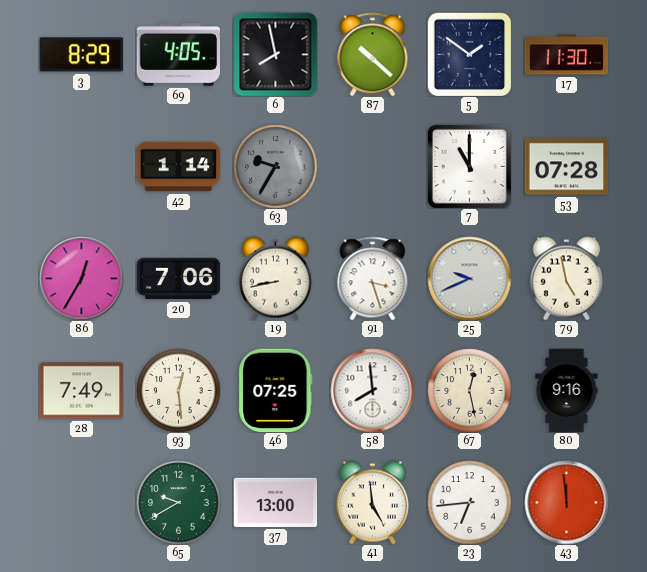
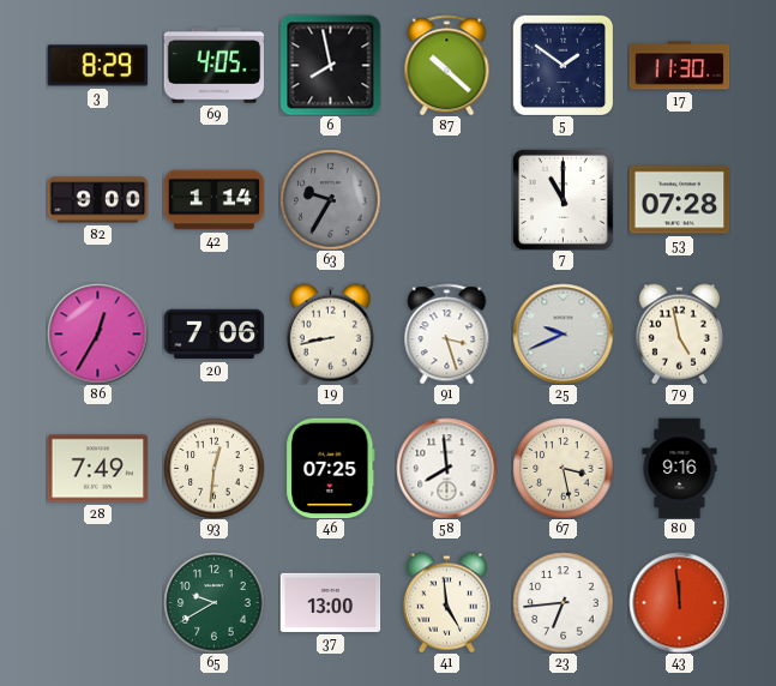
82: none -> 9:00
93: 12:29 -> 12:31
67: 12:28 -> 3:28
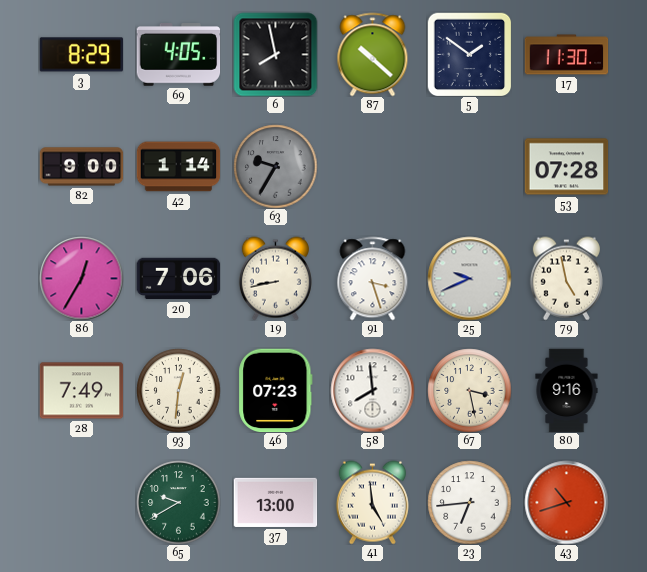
7: 11:00 -> none
46: 07:25 -> 07:23
43: 11:59 -> 10:42
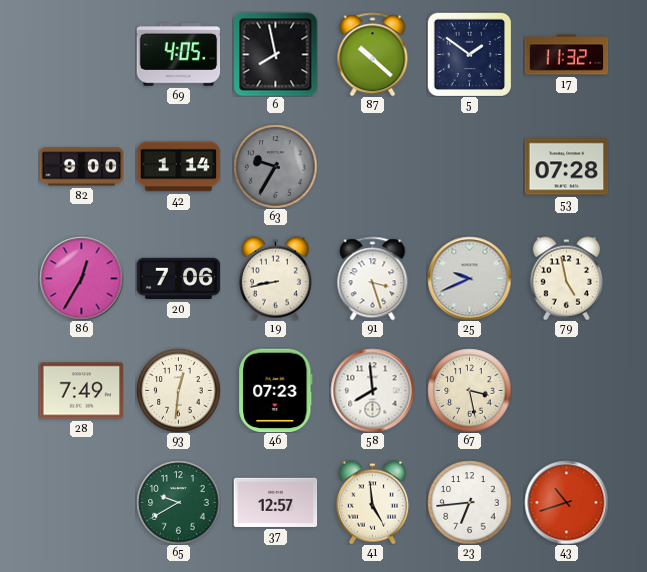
3: 8:29 -> none
17: 11:30 -> 11:32
80: 9:16 -> none
37: 13:00 -> 12:57
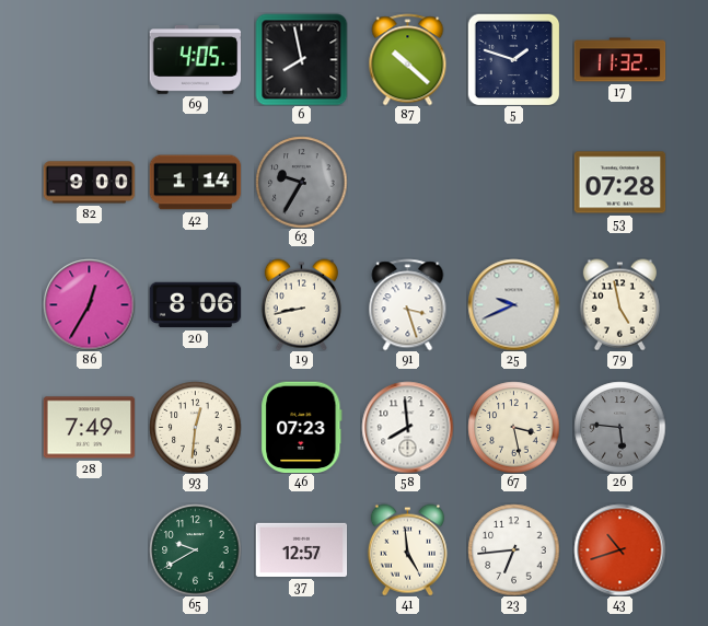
5: 1:51 -> 1:48
20: 7:06 -> 8:06
26: none -> 5:46
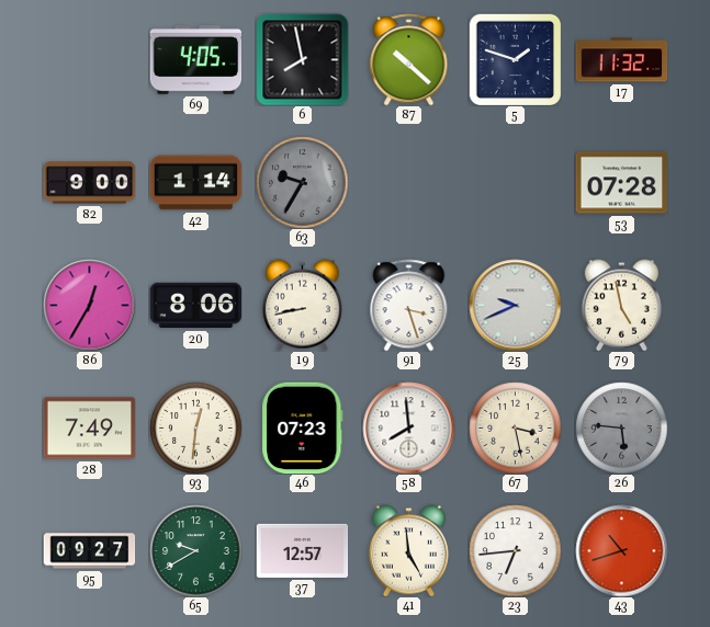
95: none -> 09:27
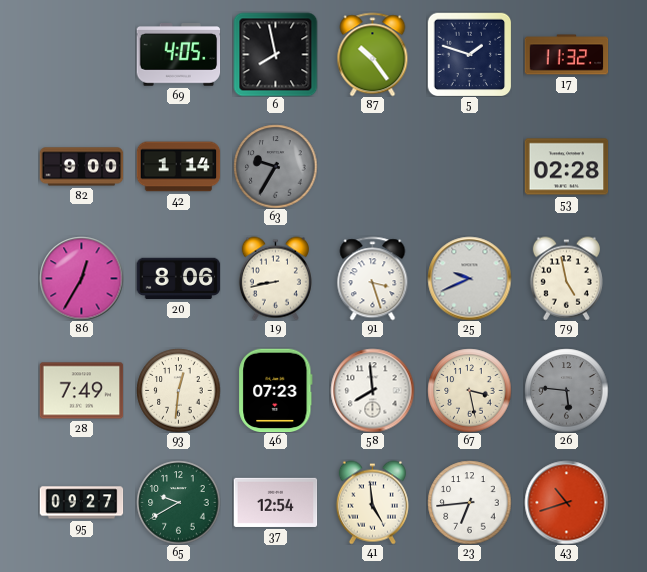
87: 10:22 -> 10:24
53: 07:28 -> 02:28
37: 12:57 -> 12:54
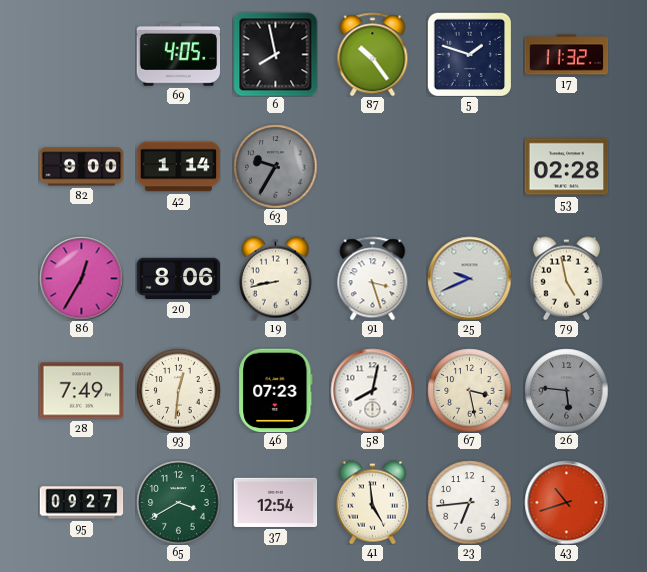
58: 7:59 -> 8:02
65: 9:40 -> 3:40
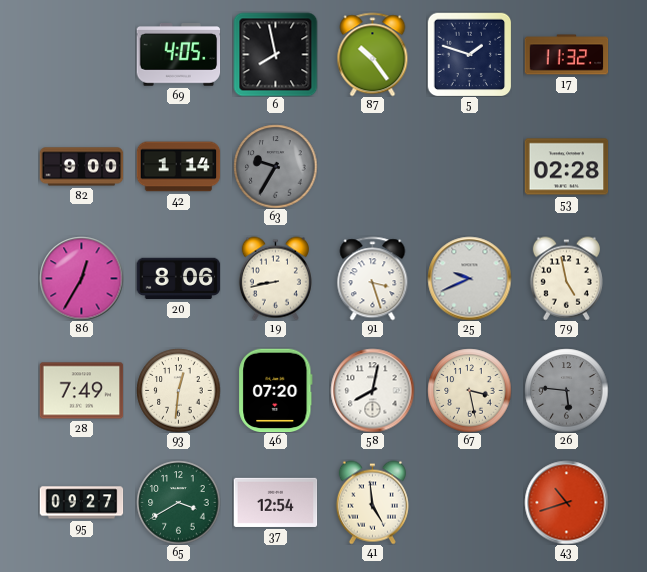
46: 07:23 -> 07:20
23: 6:44 -> none
